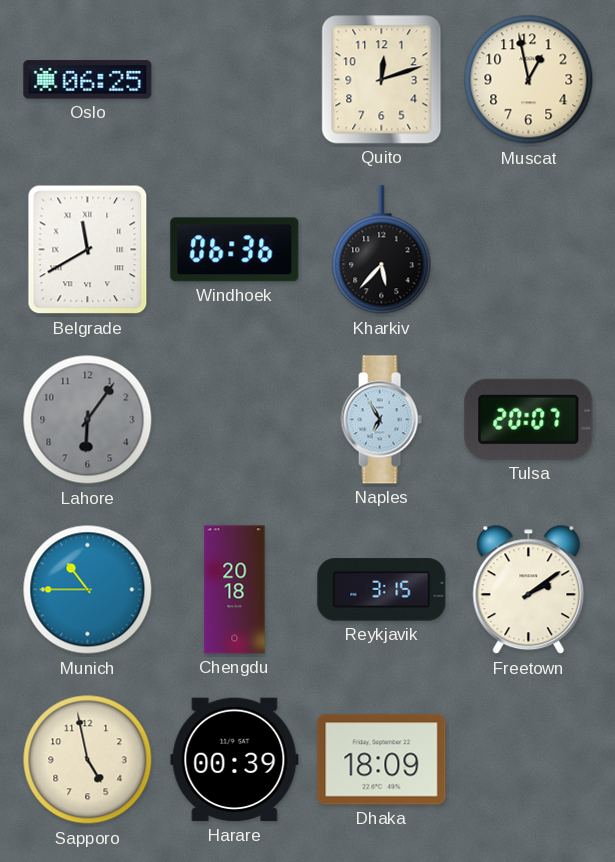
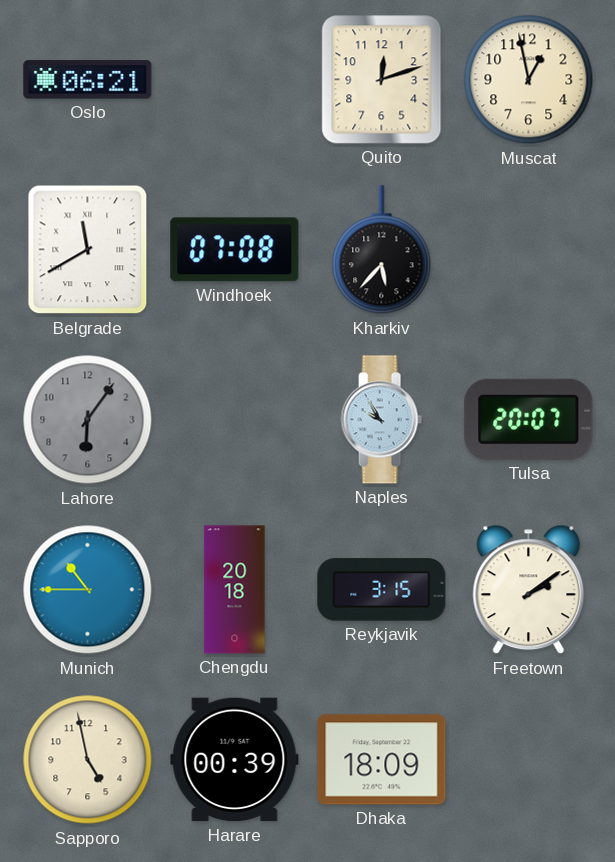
Oslo: 06:25 -> 06:21
Windhoek: 06:36 -> 07:08
Naples: 6:55 -> 9:55
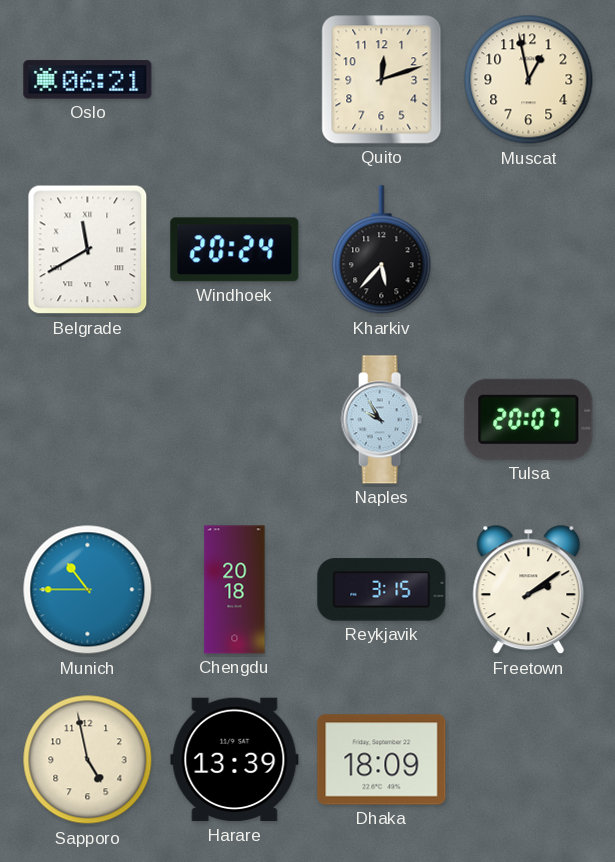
Windhoek: 07:08 -> 20:24
Lahore: 6:06 -> none
Harare: 00:39 -> 13:39
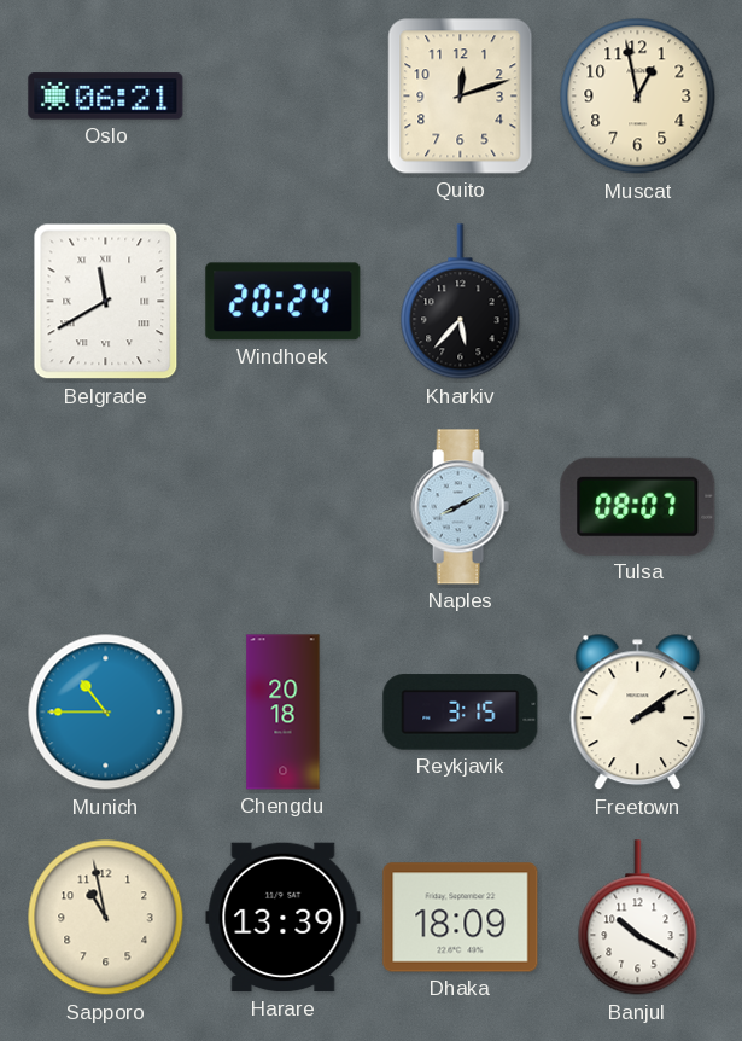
Naples: 9:55 -> 8:10
Tulsa: 20:07 -> 08:07
Sapporo: 4:58 -> 10:58
Banjul: none -> 10:20
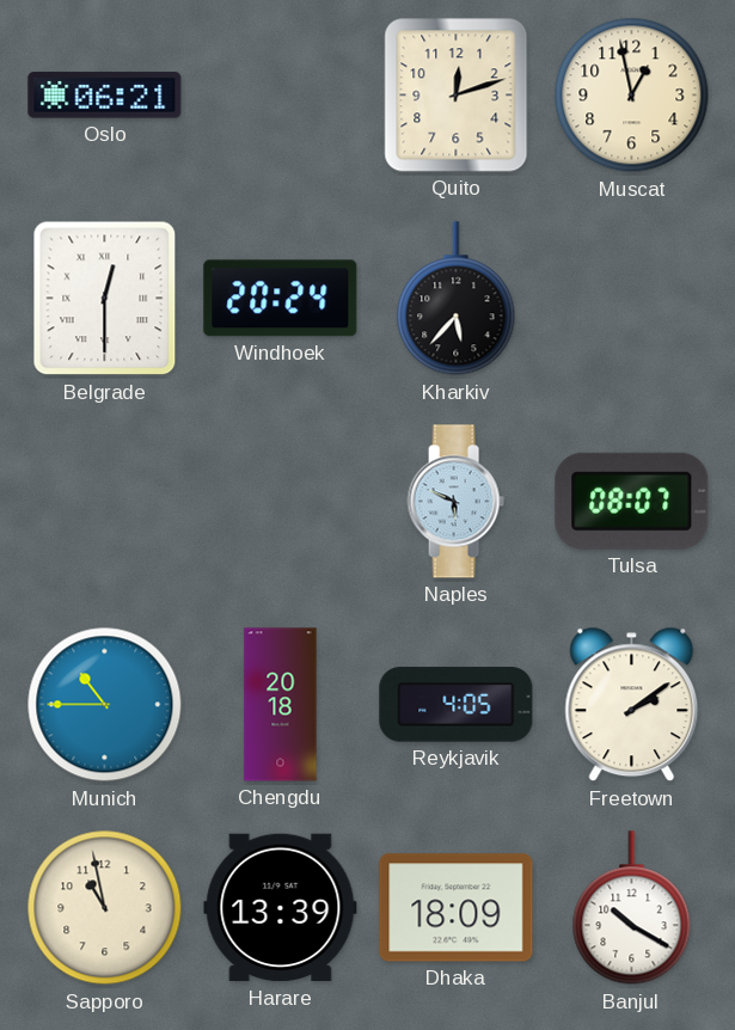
Belgrade: 11:40 -> 12:30
Naples: 8:10 -> 5:49
Reykjavik: 3:15 -> 4:05
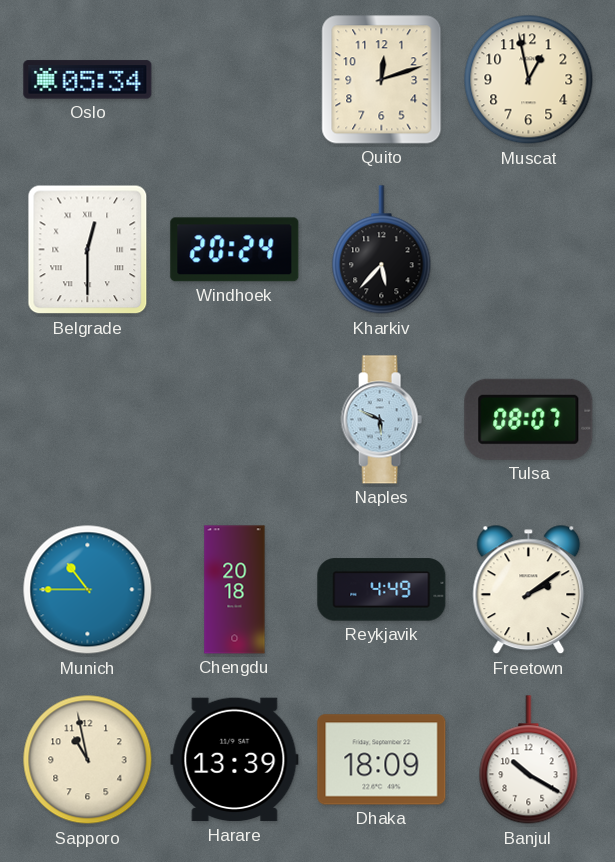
Oslo: 06:21 -> 05:34
Reykjavik: 4:05 -> 4:49
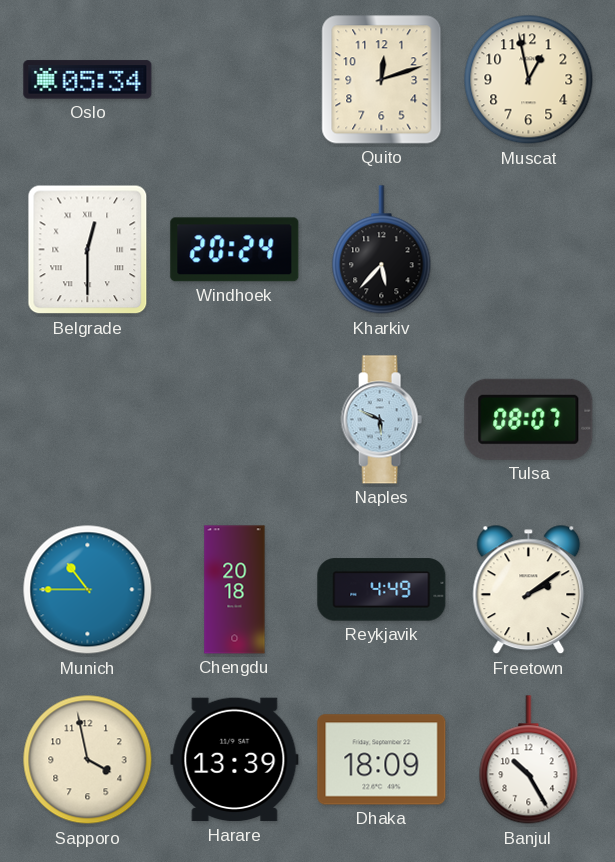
Sapporo: 10:58 -> 3:58
Banjul: 10:20 -> 10:25
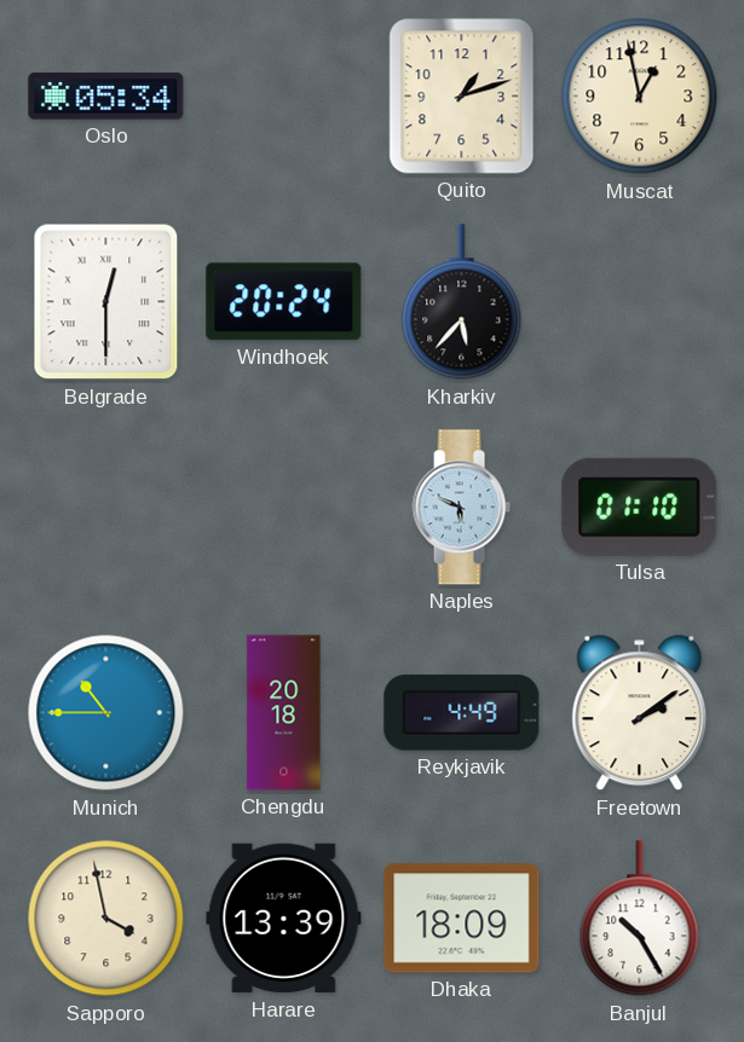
Quito: 12:12 -> 1:12
Tulsa: 08:07 -> 01:10
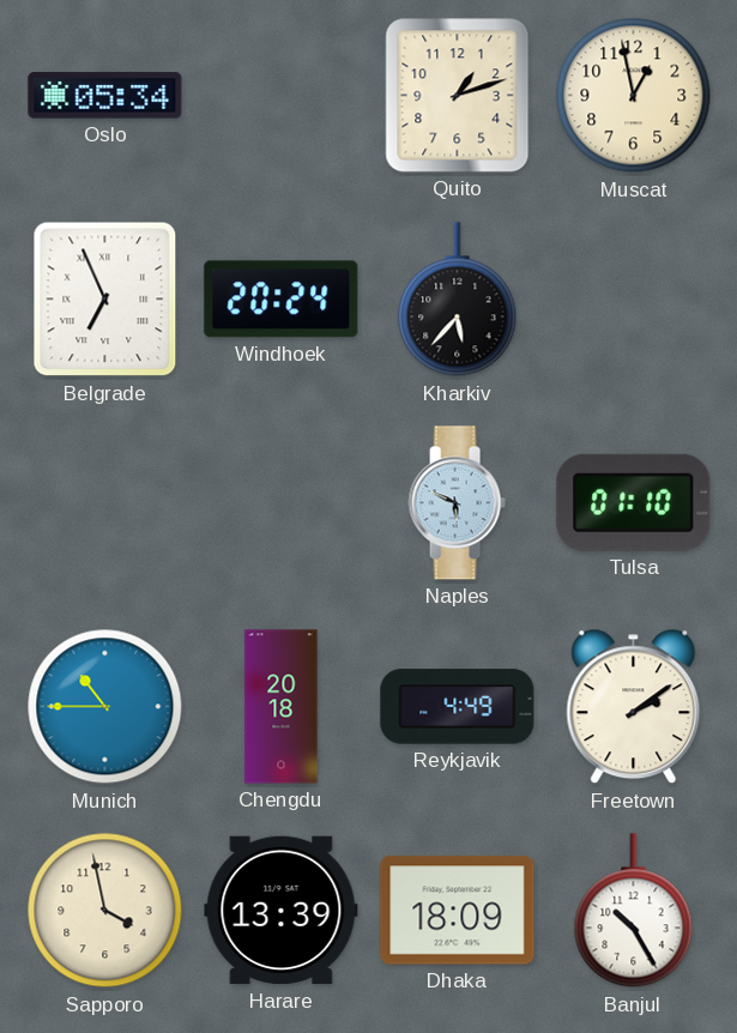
Belgrade: 12:30 -> 6:56
